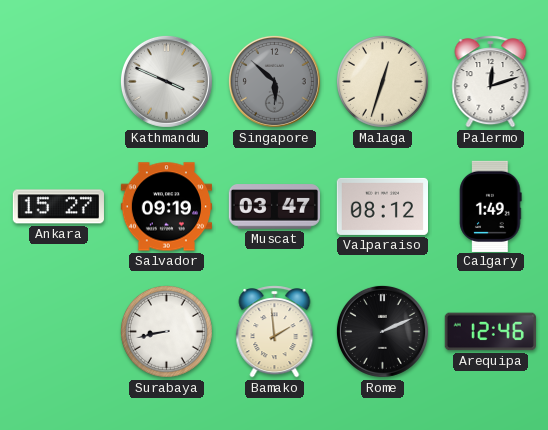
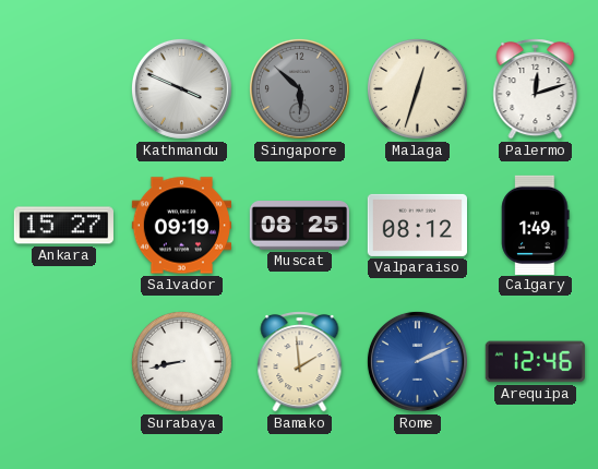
Muscat: 03:47 -> 08:25
Rome dial: black -> blue
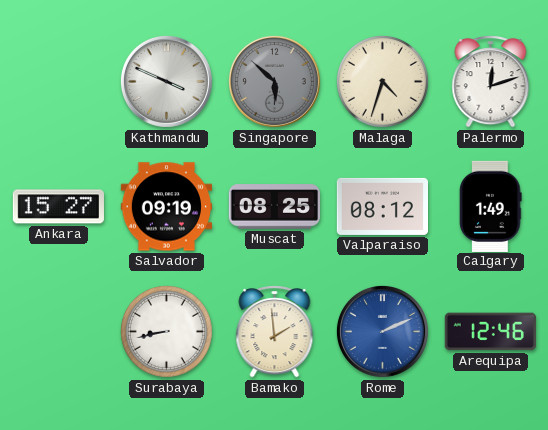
Malaga: 12:33 -> 4:33
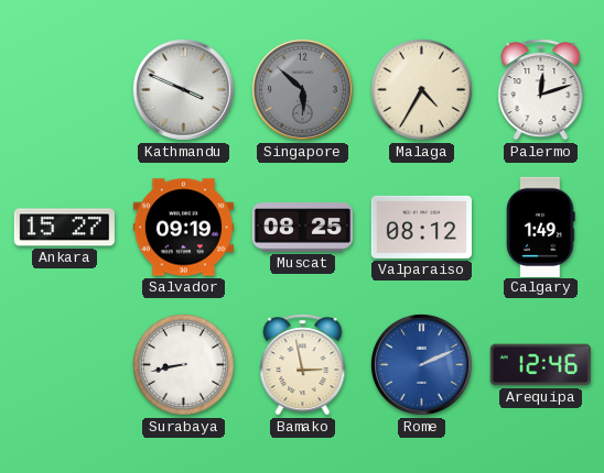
Malaga: 4:33 -> 4:35
Bamako: 1:59 -> 2:58
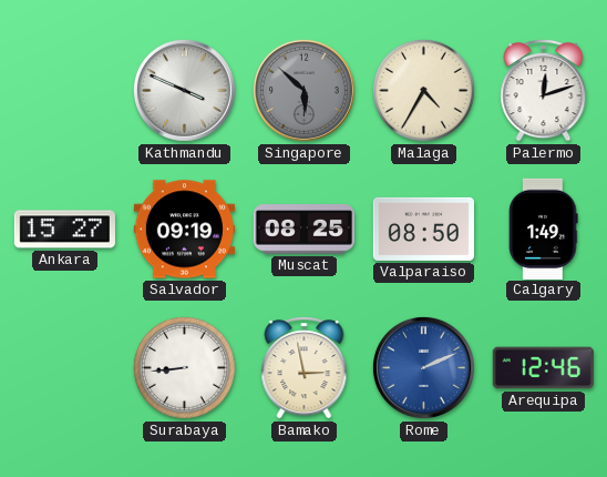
Valparaiso: 08:12 -> 08:50
Surabaya: 8:43 -> 8:44
